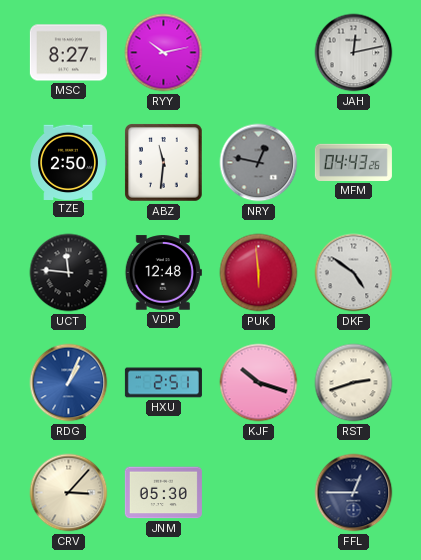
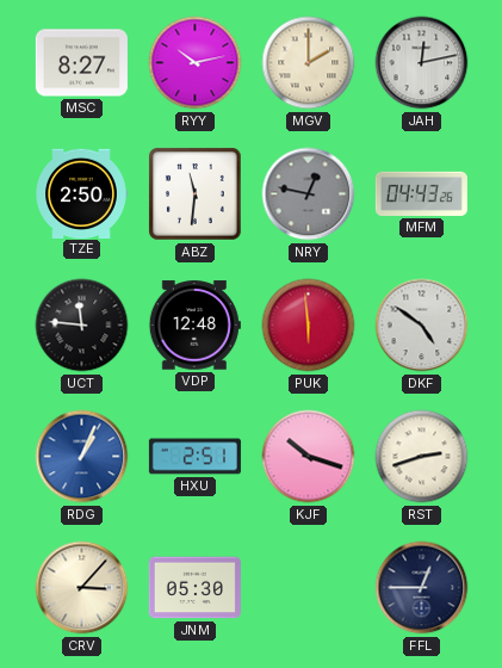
MGV: none -> 2:00
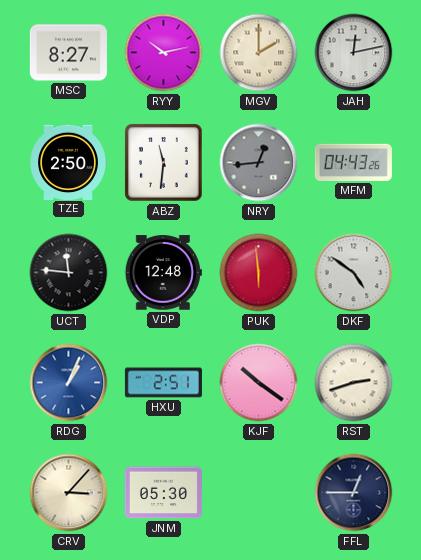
NRY: 12:47 -> 12:44
KJF: 10:18 -> 10:21
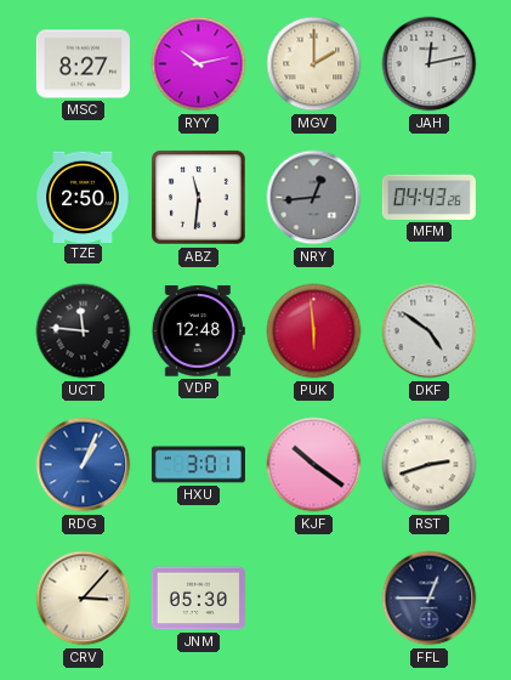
HXU: 2:51 -> 3:01
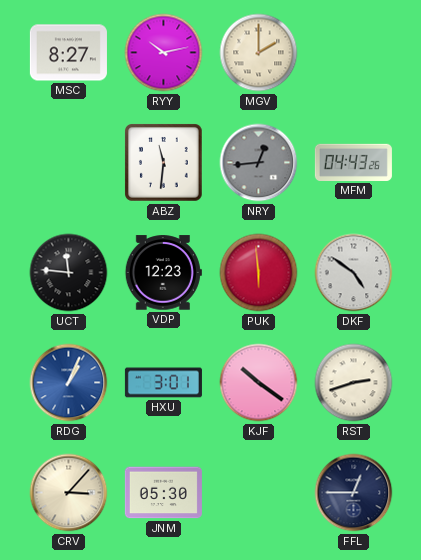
JAH: 12:13 -> none
TZE: 2:50 -> none
VDP: 12:48 -> 12:23
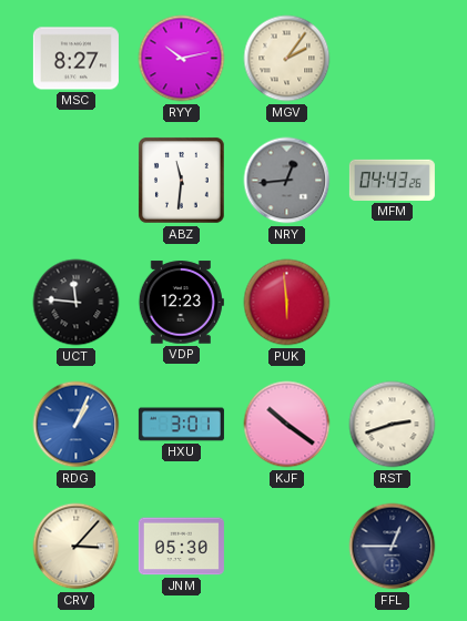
MGV: 2:00 -> 2:06
DKF: 4:51 -> none
